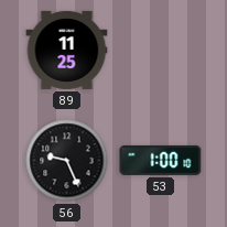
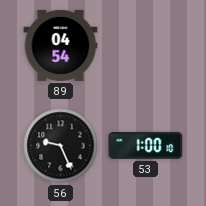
89: 11:25 -> 04:54
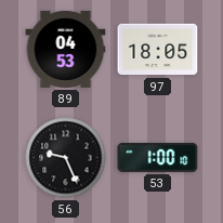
89: 04:54 -> 04:53
97: none -> 18:05
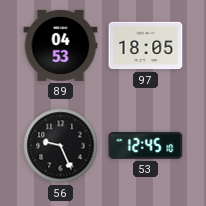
53: 1:00 -> 12:45
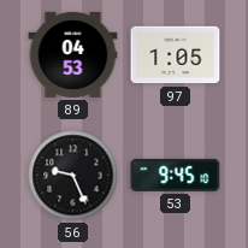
97: 18:05 -> 1:05
53: 12:45 -> 9:45
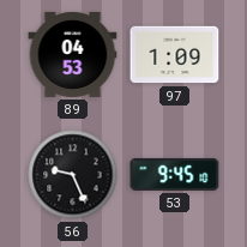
97: 1:05 -> 1:09
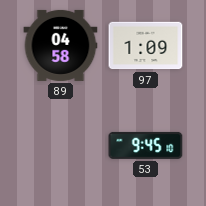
89: 04:53 -> 04:58
56: 9:26 -> none
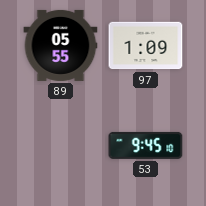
89: 04:58 -> 05:55
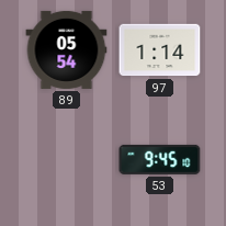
89: 05:55 -> 05:54
97: 1:09 -> 1:14
